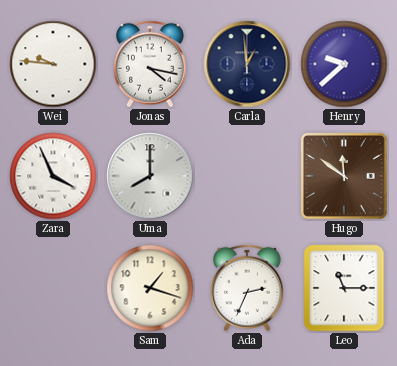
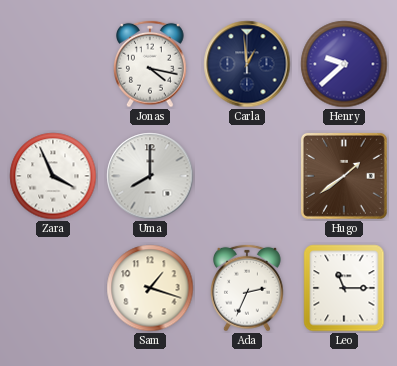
Wei: 9:46 -> none
Hugo: 11:51 -> 1:39
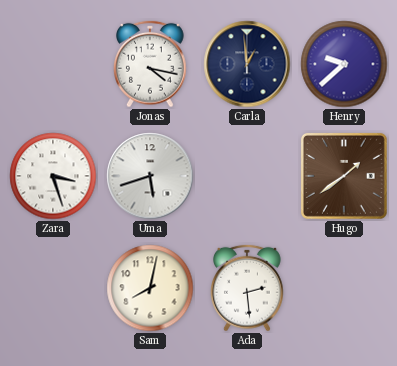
Zara: 3:56 -> 3:27
Uma: 8:00 -> 5:42
Sam: 1:18 -> 8:02
Ada: 2:34 -> 2:29
Leo: 11:15 -> none
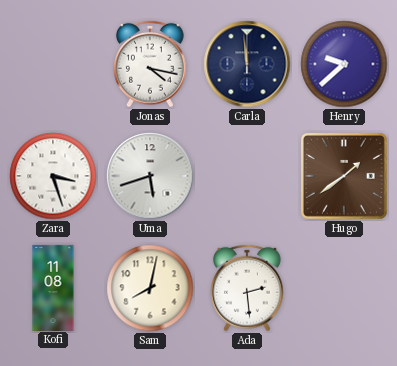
Carla: 12:59 -> 11:59
Kofi: none -> 11:08
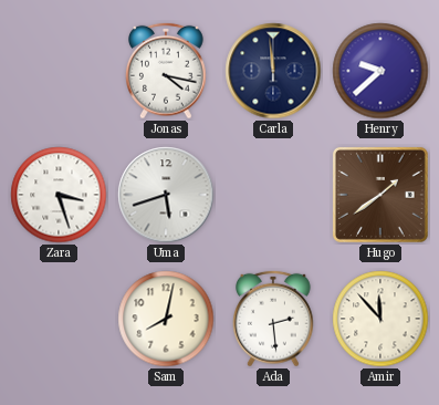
Kofi: 11:08 -> none
Amir: none -> 11:53
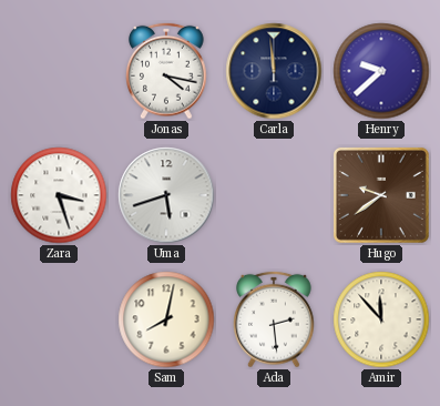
Hugo: 1:39 -> 9:39
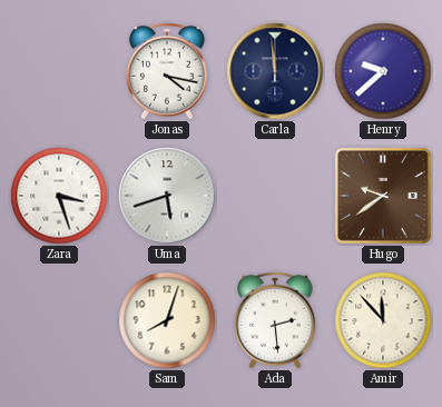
Sam: 8:02 -> 8:03
